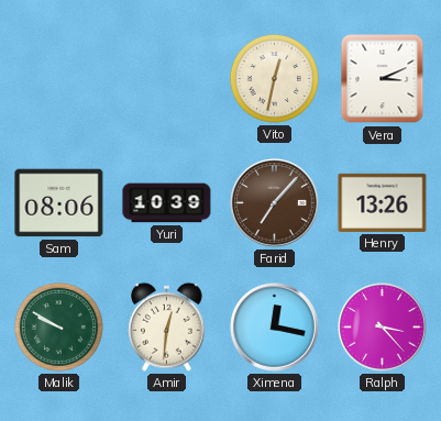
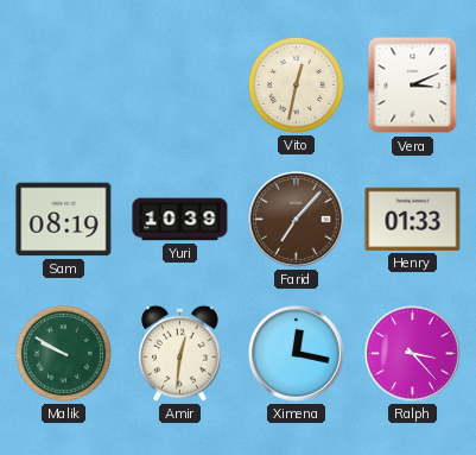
Sam: 08:06 -> 08:19
Henry: 13:26 -> 01:33
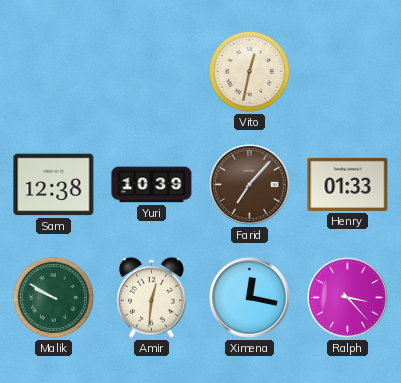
Vera: 3:11 -> none
Sam: 08:19 -> 12:38
